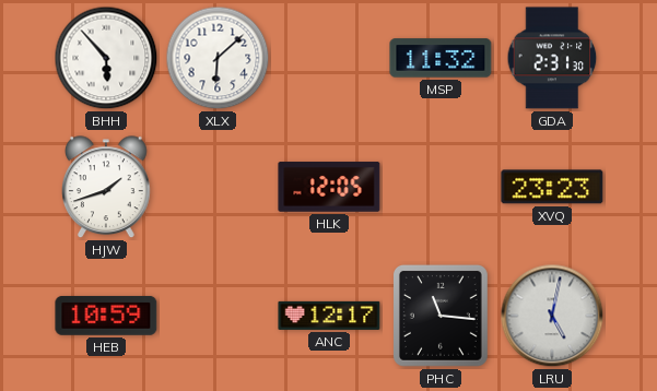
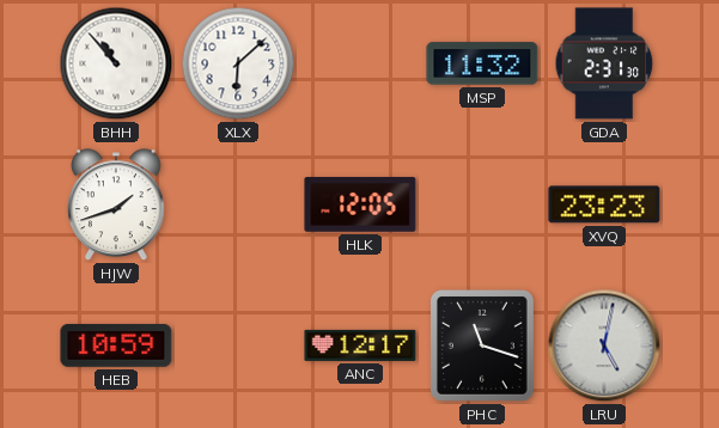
BHH: 5:53 -> 10:53
PHC: 11:16 -> 11:18
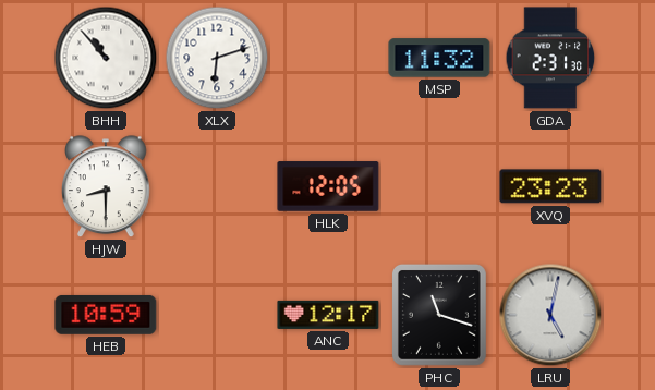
XLX: 6:08 -> 6:12
HJW: 1:42 -> 8:30
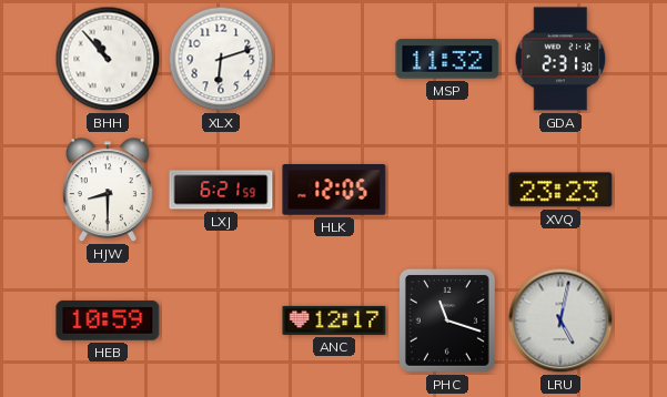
LXJ: none -> 6:21
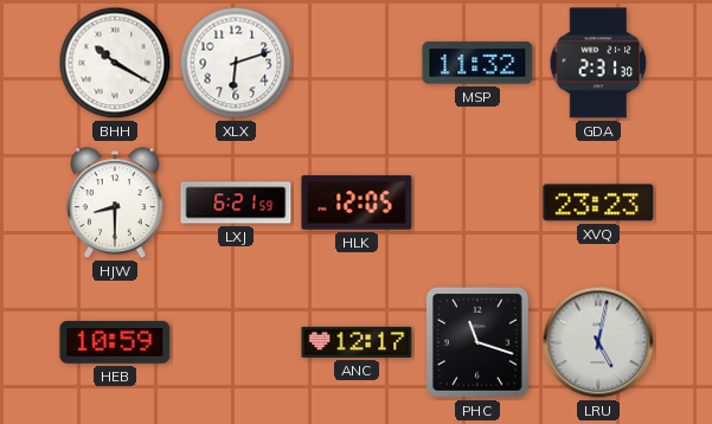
BHH: 10:53 -> 10:20
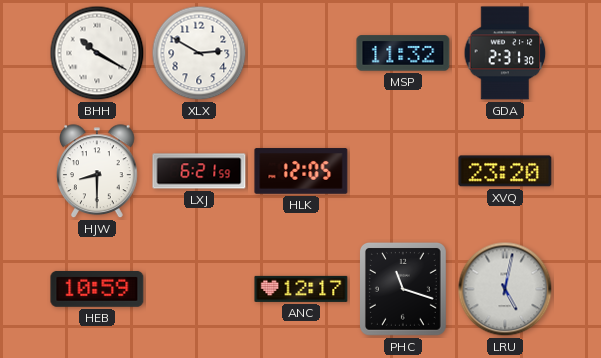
XLX: 6:12 -> 2:50
XVQ: 23:23 -> 23:20
